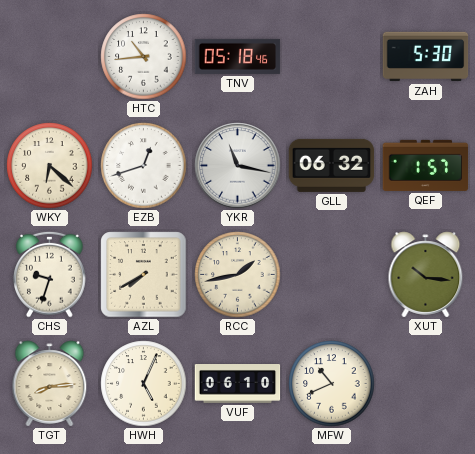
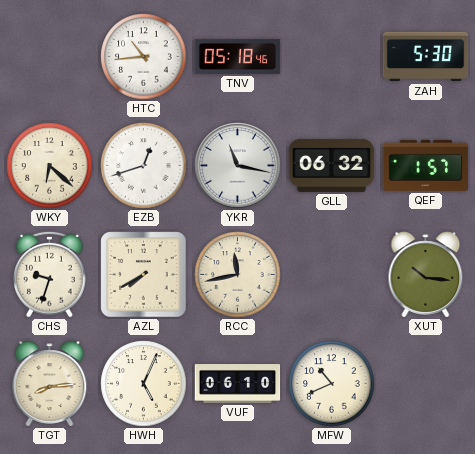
RCC: 1:43 -> 11:43
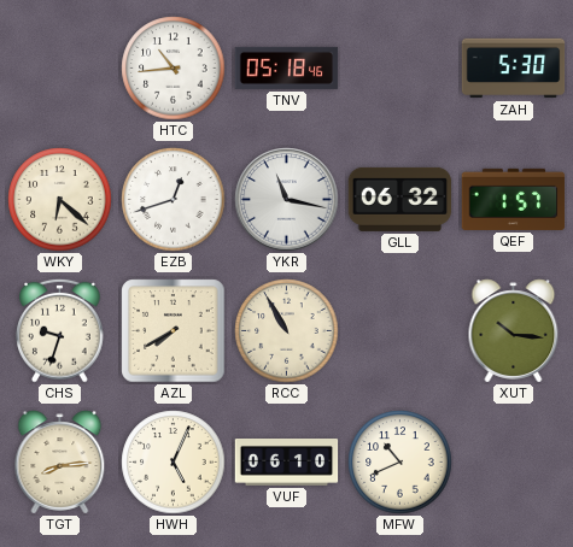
RCC: 11:43 -> 10:55
